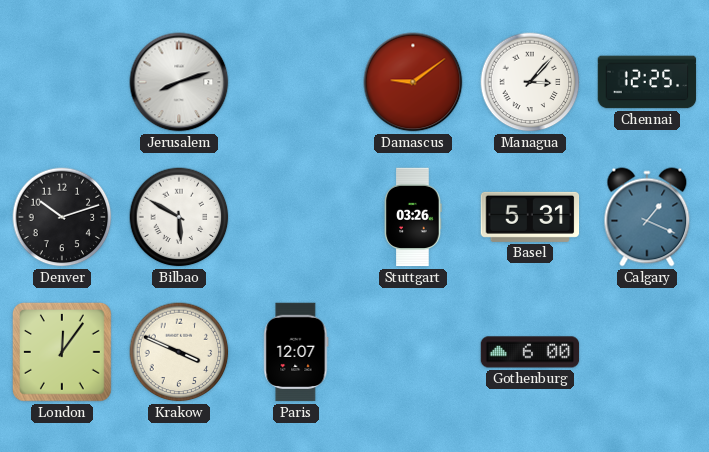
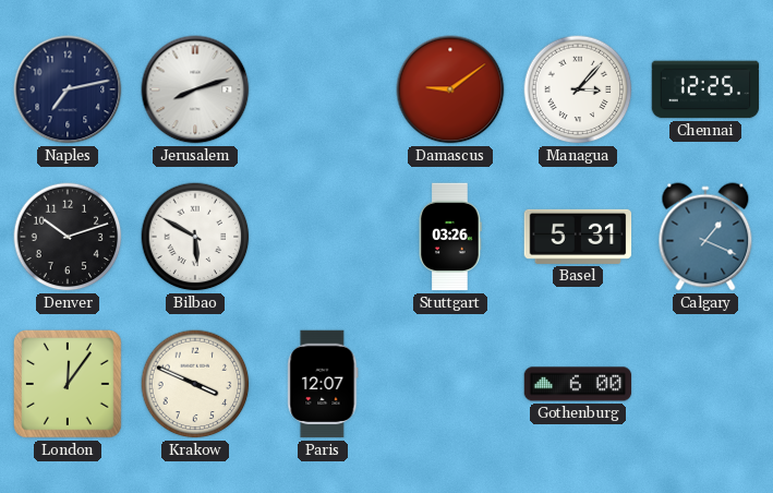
Naples: none -> 7:13
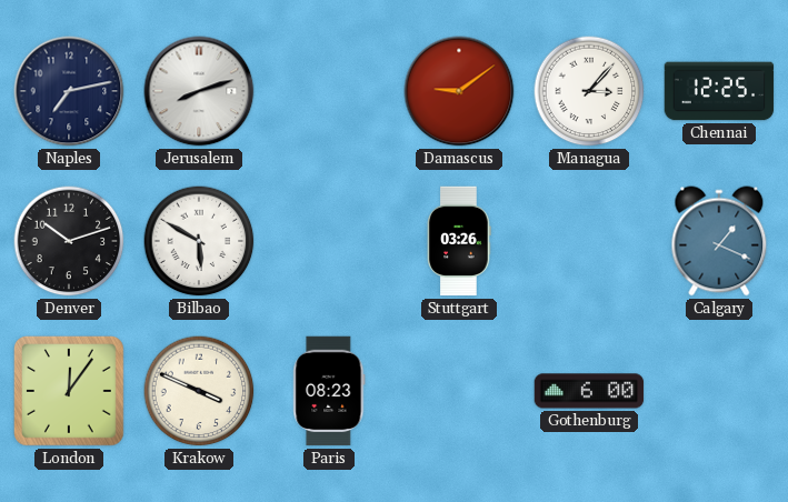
Basel: 5:31 -> none
Paris: 12:07 -> 08:23
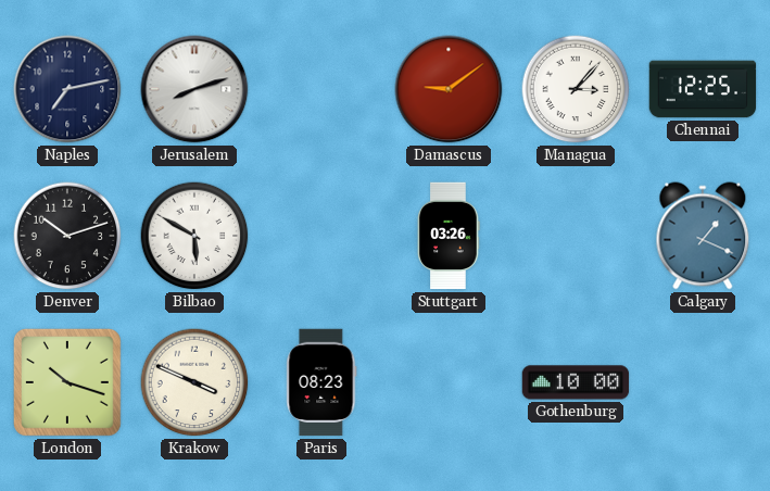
London: 12:06 -> 10:18
Gothenburg: 6:00 -> 10:00
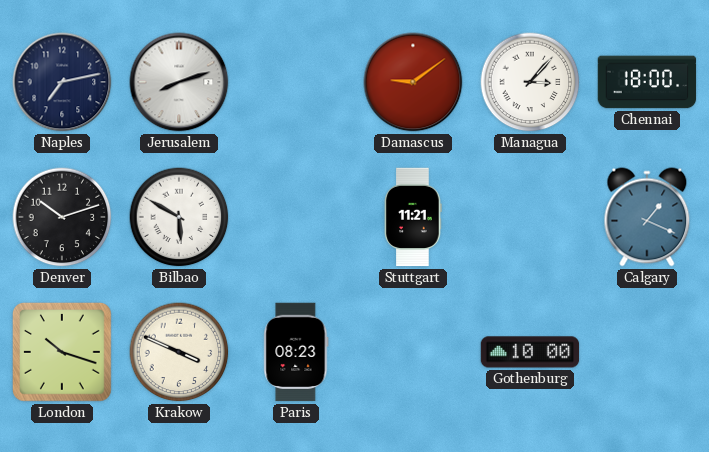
Chennai: 12:25 -> 18:00
Stuttgart: 03:26 -> 11:21
